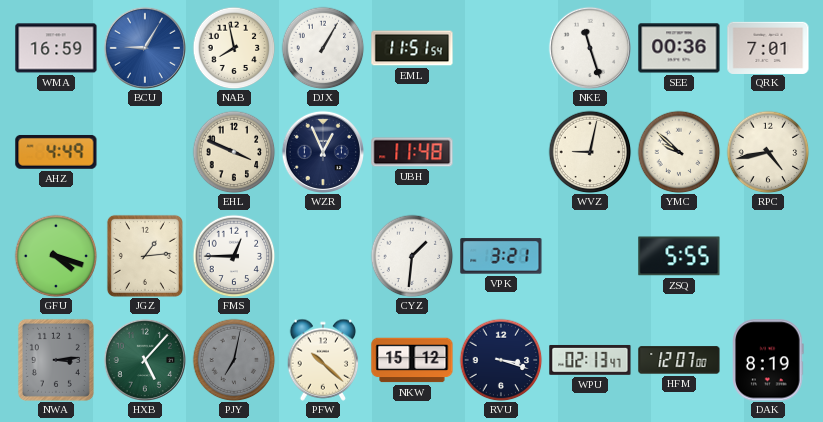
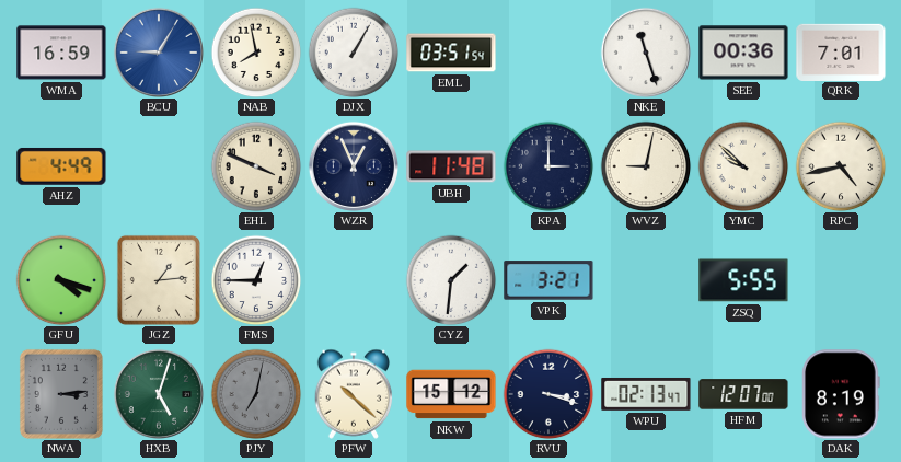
EML: 11:51 -> 03:51
KPA: none -> 3:00
HXB: 5:07 -> 5:03
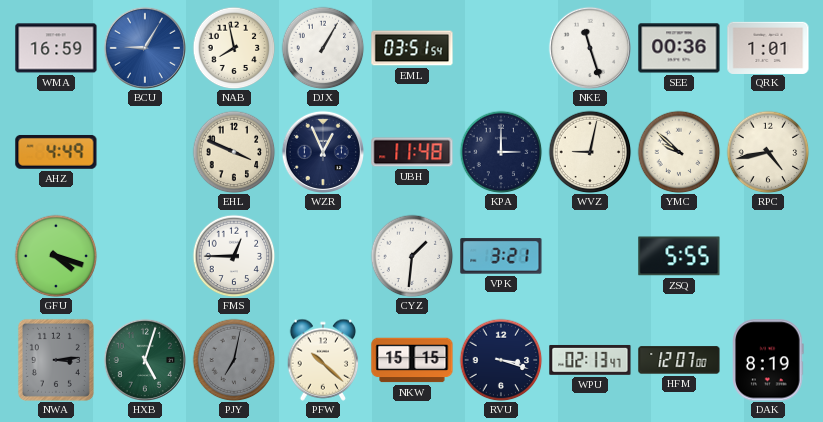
QRK: 7:01 -> 1:01
JGZ: 1:14 -> none
NKW: 15:12 -> 15:15
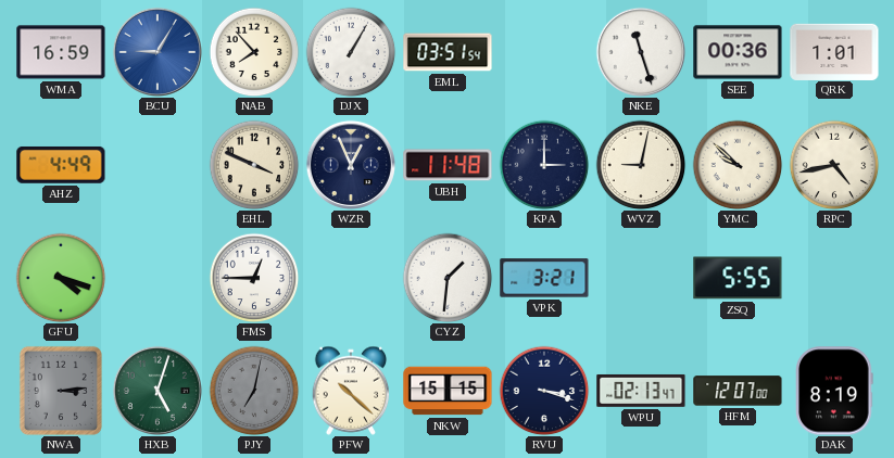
NAB: 7:58 -> 7:53
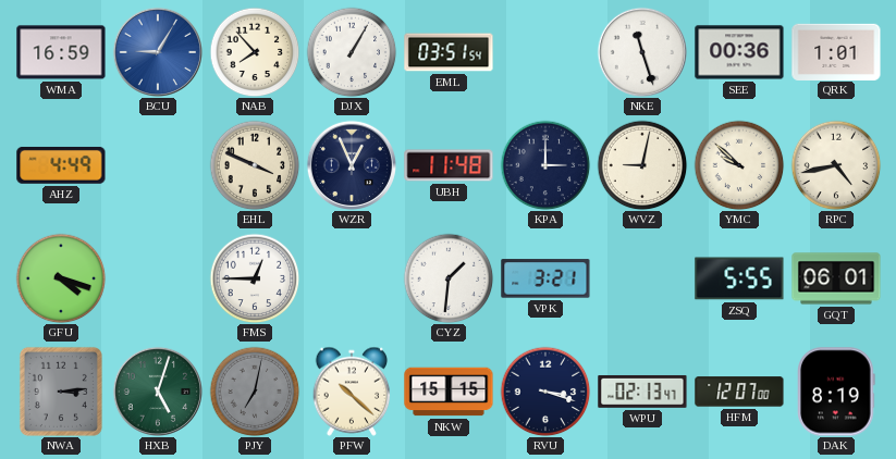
GQT: none -> 06:01
